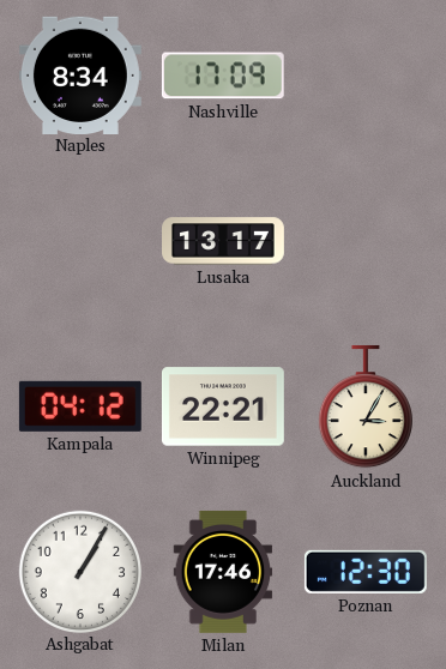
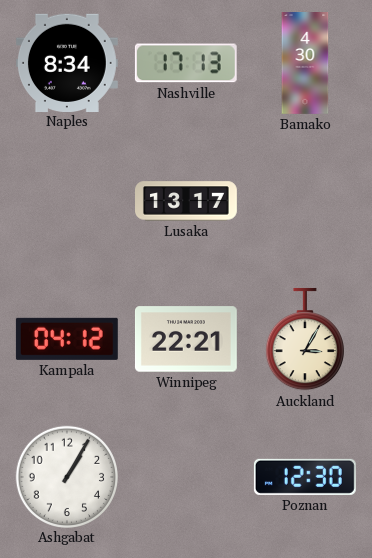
Nashville: 17:09 -> 17:13
Bamako: none -> 4:30
Milan: 17:46 -> none
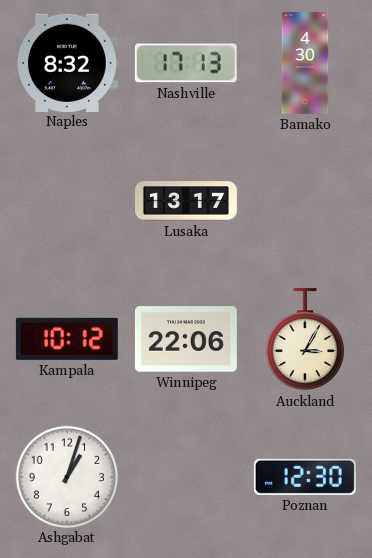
Naples: 8:34 -> 8:32
Kampala: 04:12 -> 10:12
Winnipeg: 22:21 -> 22:06
Ashgabat: 1:05 -> 1:03
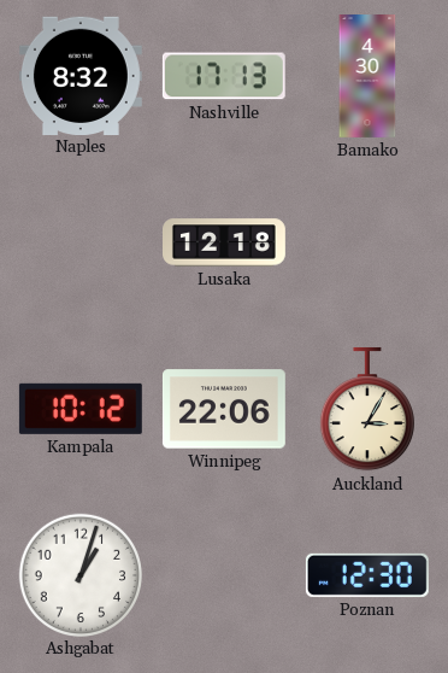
Lusaka: 13:17 -> 12:18
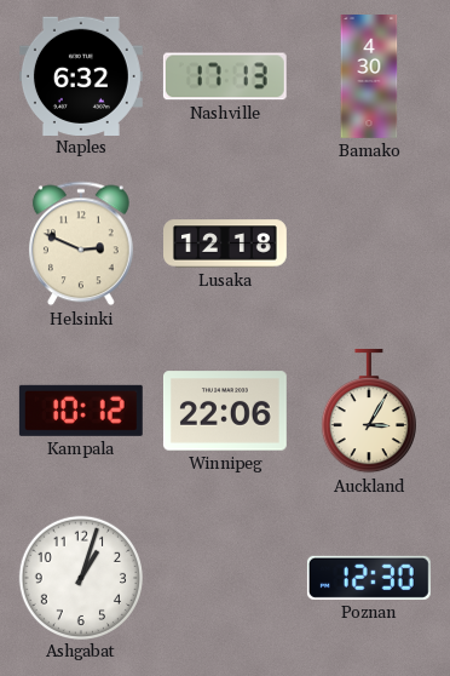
Naples: 8:32 -> 6:32
Helsinki: none -> 2:49
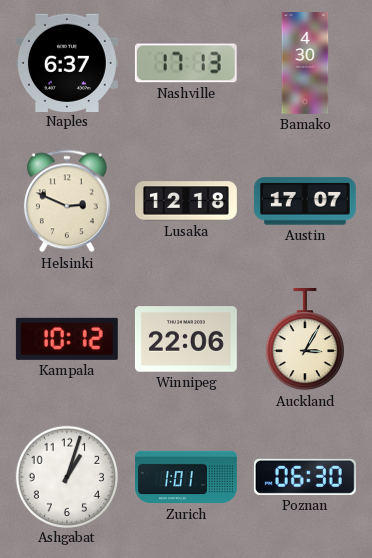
Naples: 6:32 -> 6:37
Austin: none -> 17:07
Zurich: none -> 1:01
Poznan: 12:30 -> 06:30
